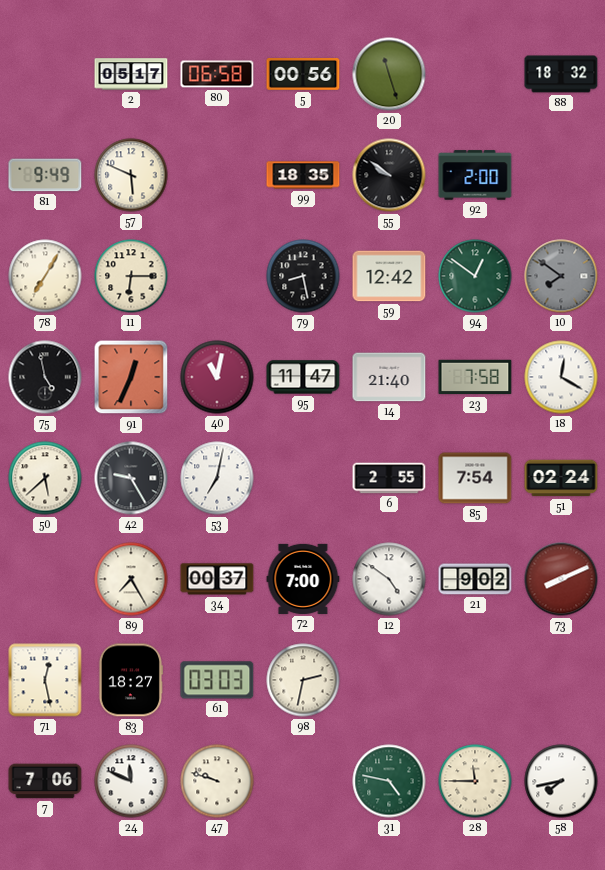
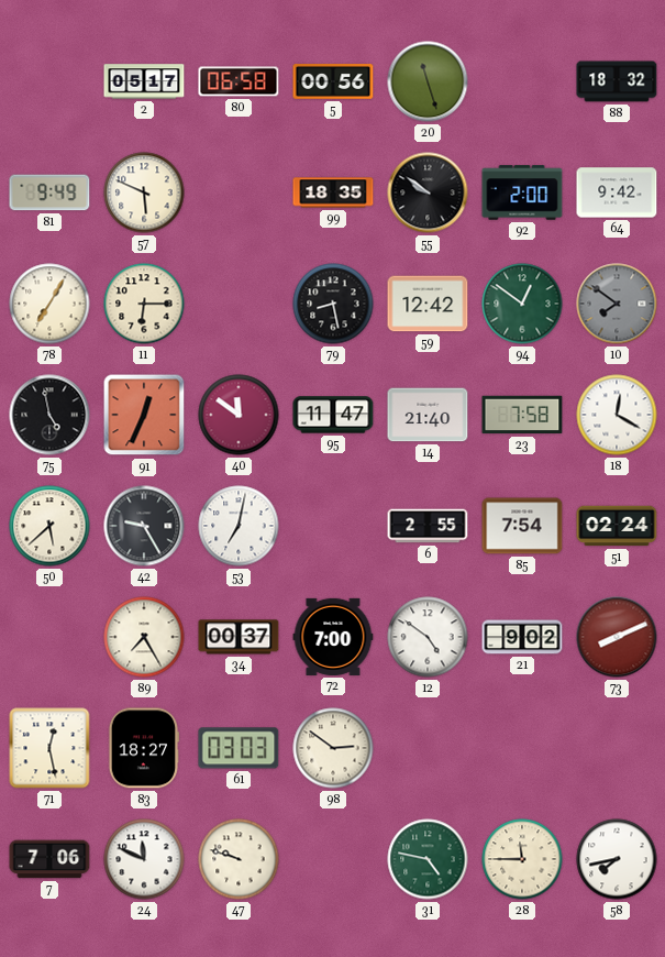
64: none -> 9:42
40: 11:02 -> 11:51
98: 2:32 -> 2:51
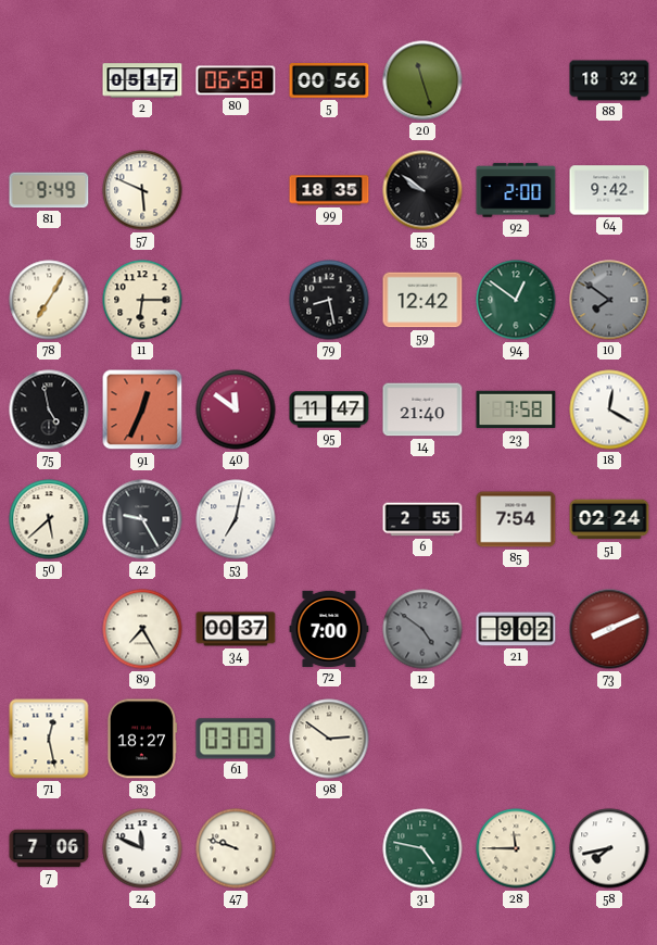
12 dial: white -> grey
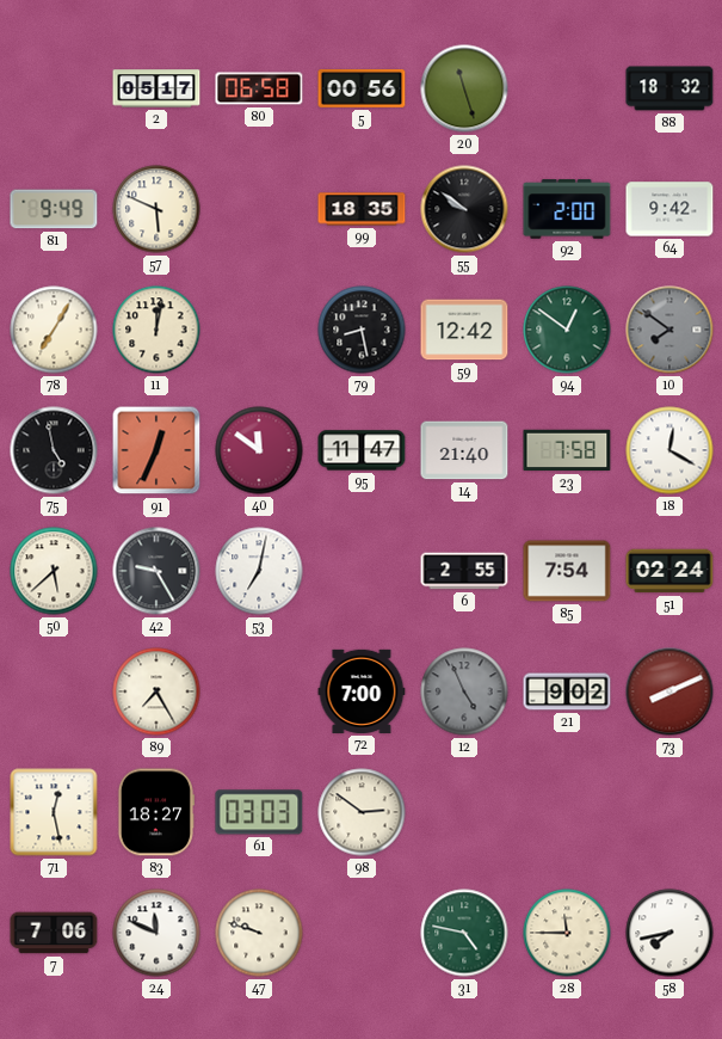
11: 6:15 -> 12:02
34: 00:37 -> none
12: 4:51 -> 4:56
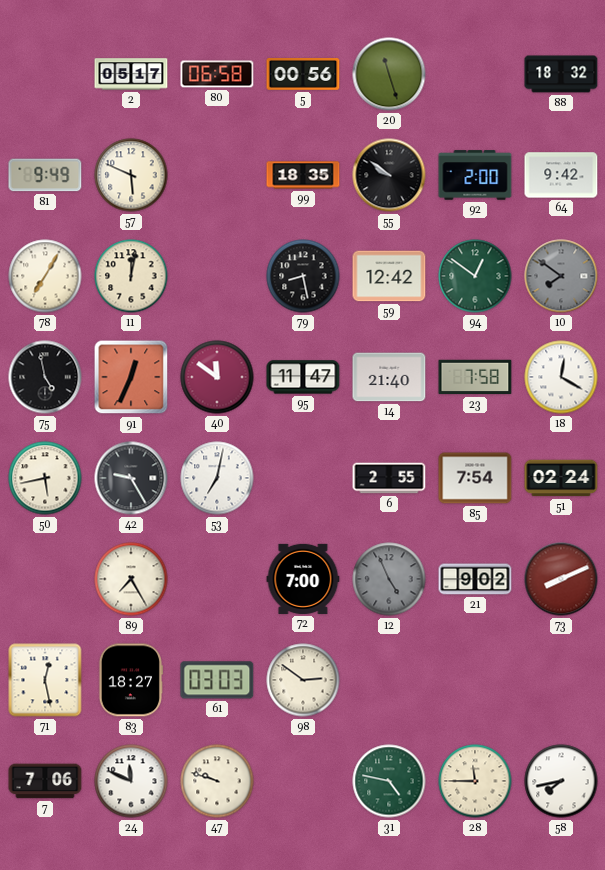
50: 5:38 -> 5:43
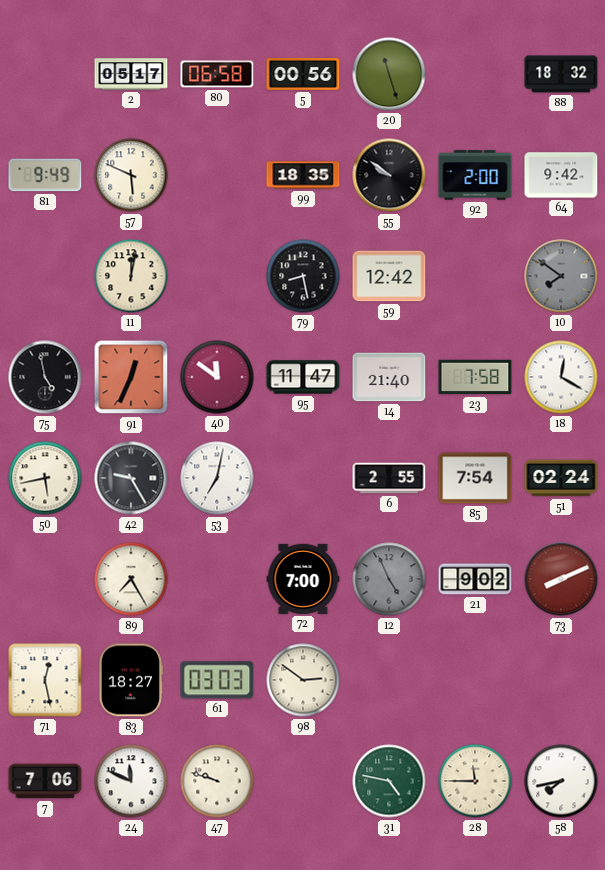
78: 7:05 -> none
94: 12:51 -> none
